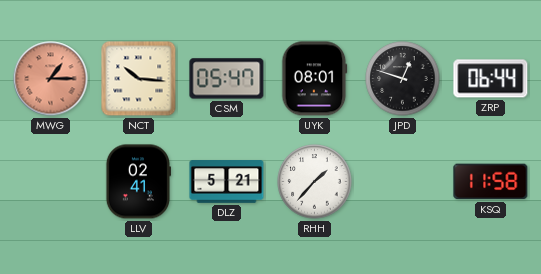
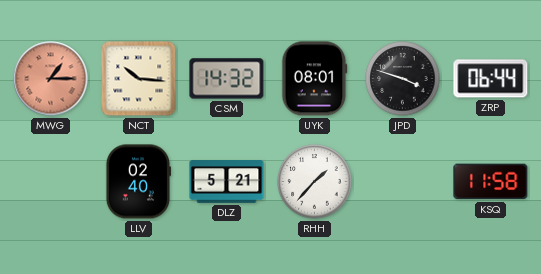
CSM: 05:47 -> 14:32
JPD: 12:48 -> 3:48
LLV: 02:41 -> 02:40
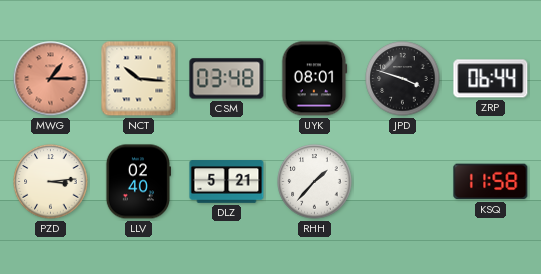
CSM: 14:32 -> 03:48
PZD: none -> 3:14
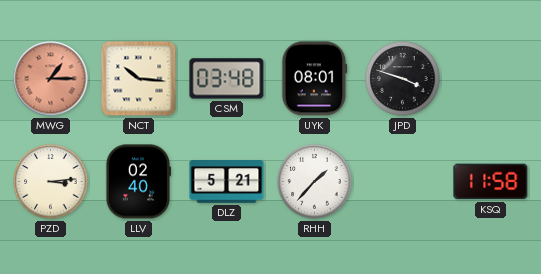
ZRP: 06:44 -> none
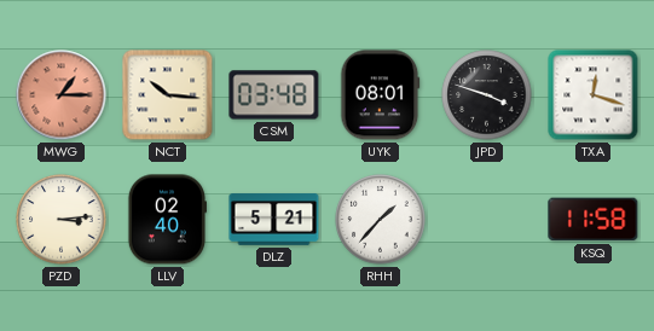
TXA: none -> 12:18
